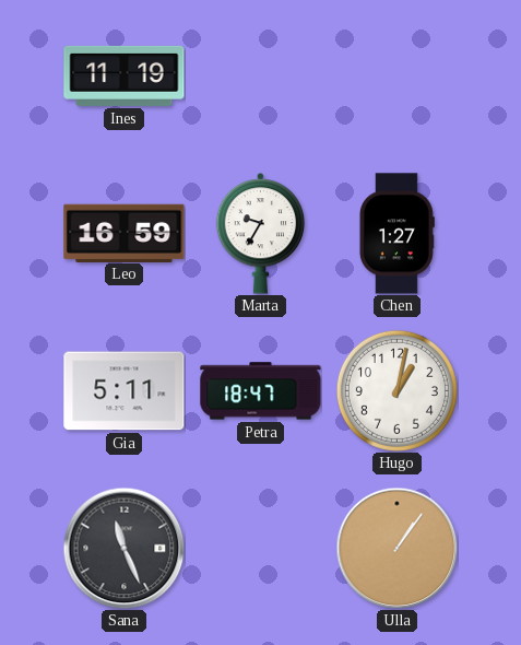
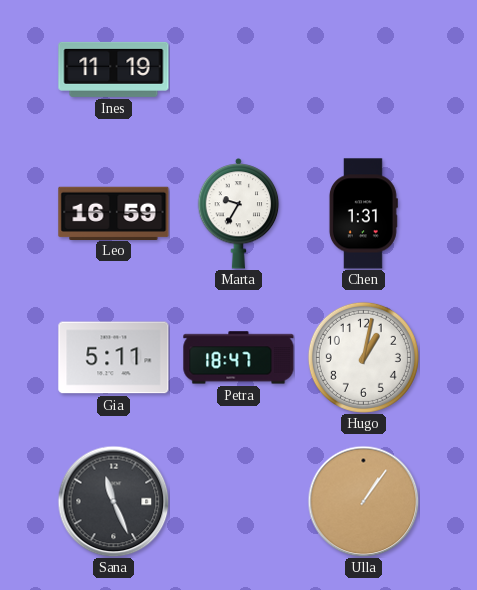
Chen: 1:27 -> 1:31
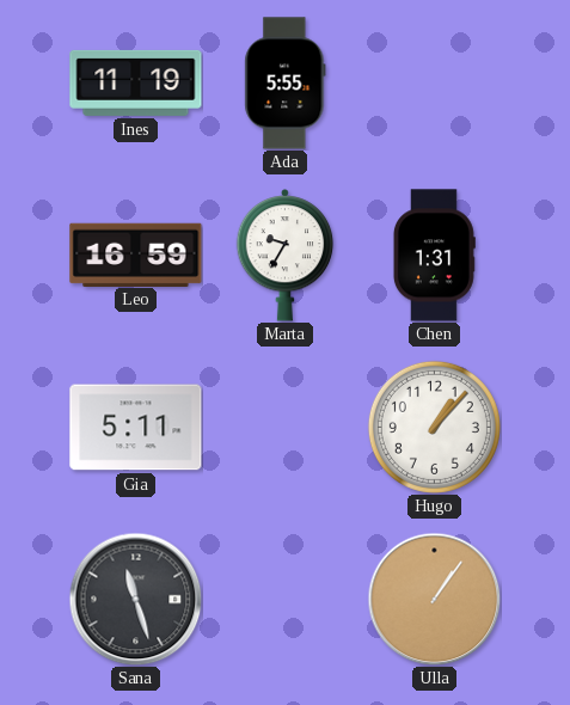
Ada: none -> 5:55
Petra: 18:47 -> none
Hugo: 1:02 -> 1:07
Sana: 11:26 -> 11:27
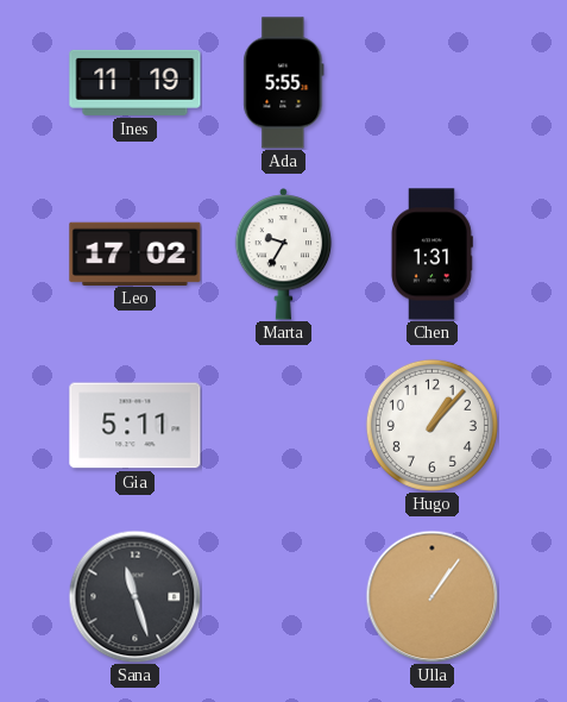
Leo: 16:59 -> 17:02
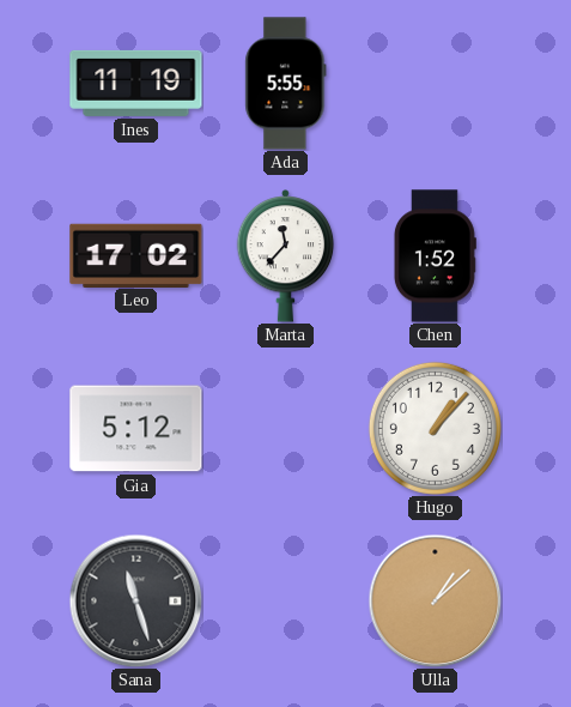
Marta: 9:35 -> 11:37
Chen: 1:31 -> 1:52
Gia: 5:11 -> 5:12
Ulla: 1:06 -> 1:08
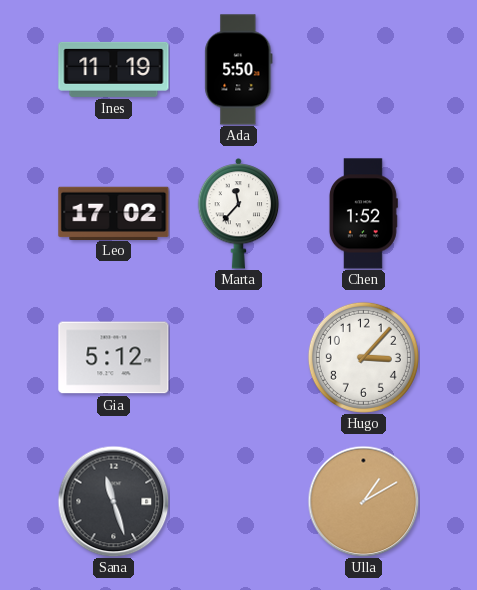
Ada: 5:55 -> 5:50
Hugo: 1:07 -> 3:07
Ulla: 1:08 -> 1:10
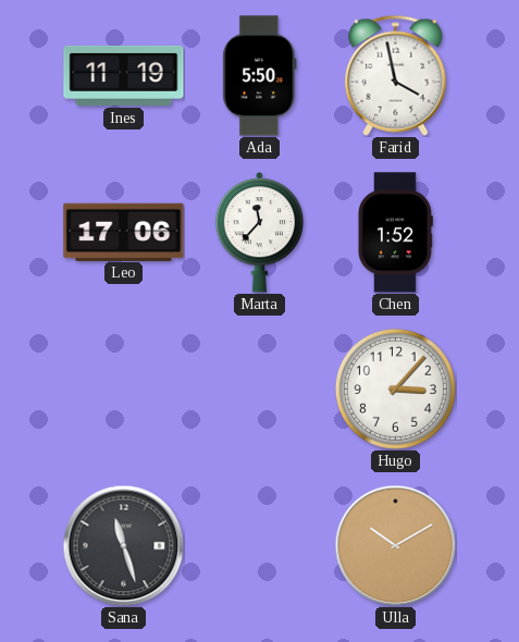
Farid: none -> 3:58
Leo: 17:02 -> 17:06
Gia: 5:12 -> none
Ulla: 1:10 -> 10:10
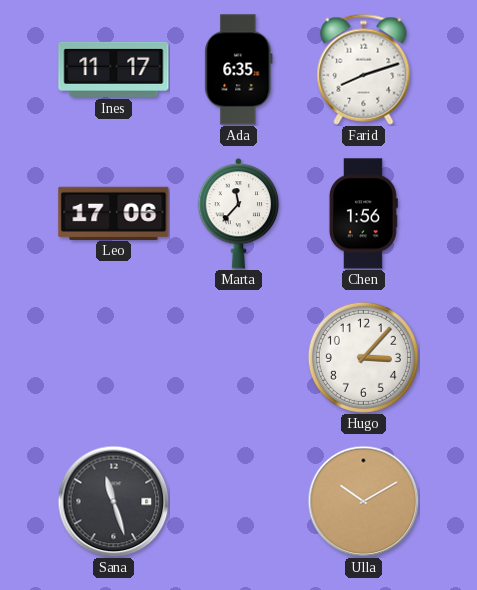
Ines: 11:19 -> 11:17
Ada: 5:50 -> 6:35
Farid: 3:58 -> 8:12
Chen: 1:52 -> 1:56
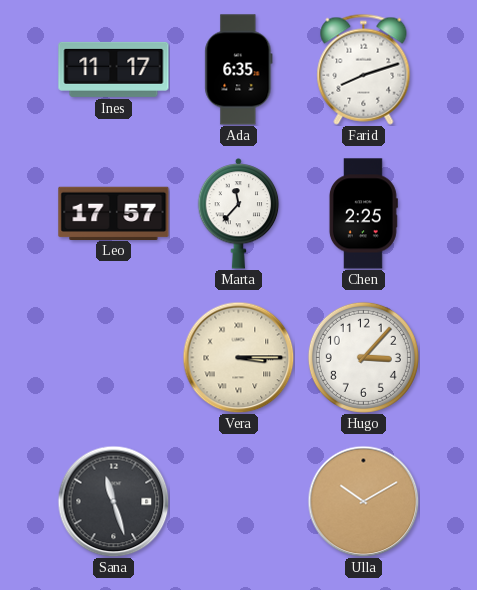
Leo: 17:06 -> 17:57
Chen: 1:56 -> 2:25
Vera: none -> 3:15
